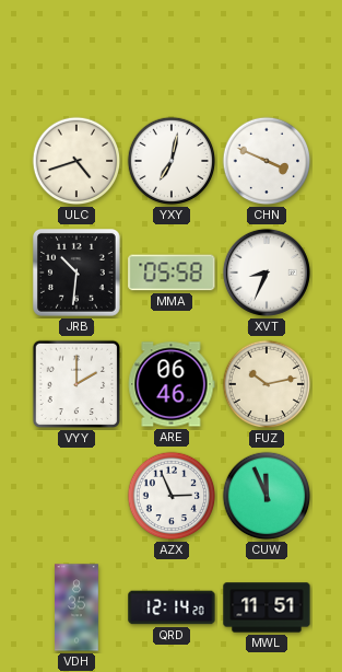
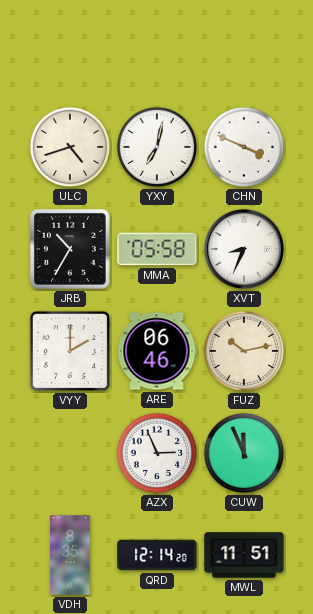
JRB: 10:31 -> 10:35
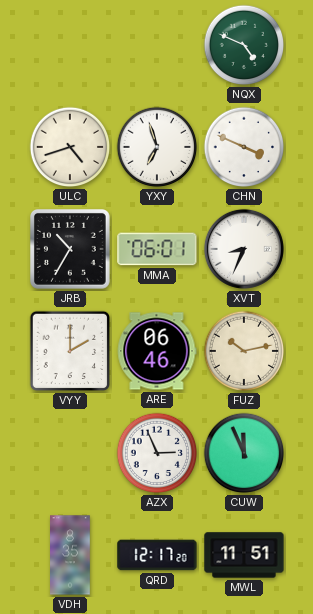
NQX: none -> 4:49
YXY: 7:02 -> 6:57
MMA: 05:58 -> 06:01
QRD: 12:14 -> 12:17
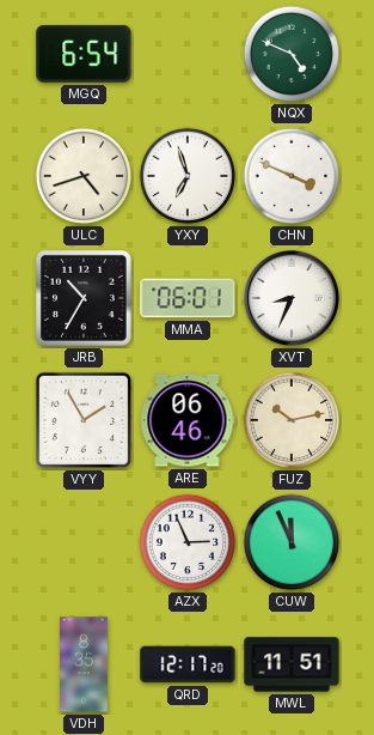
MGQ: none -> 6:54
VYY: 2:00 -> 1:55
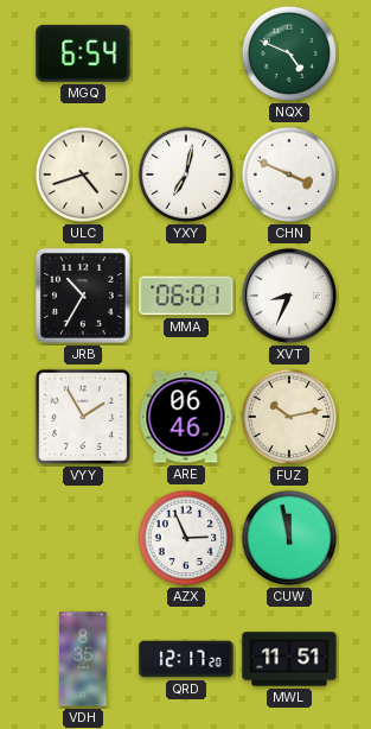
YXY: 6:57 -> 7:02
CUW: 11:56 -> 11:58
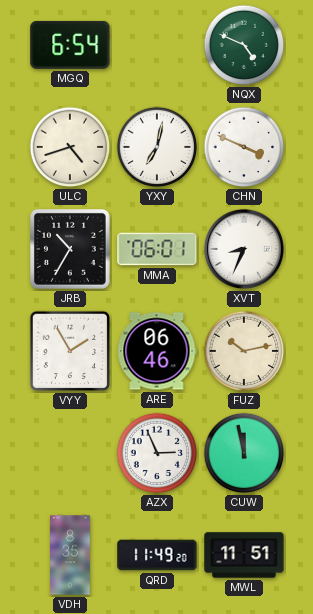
QRD: 12:17 -> 11:49
